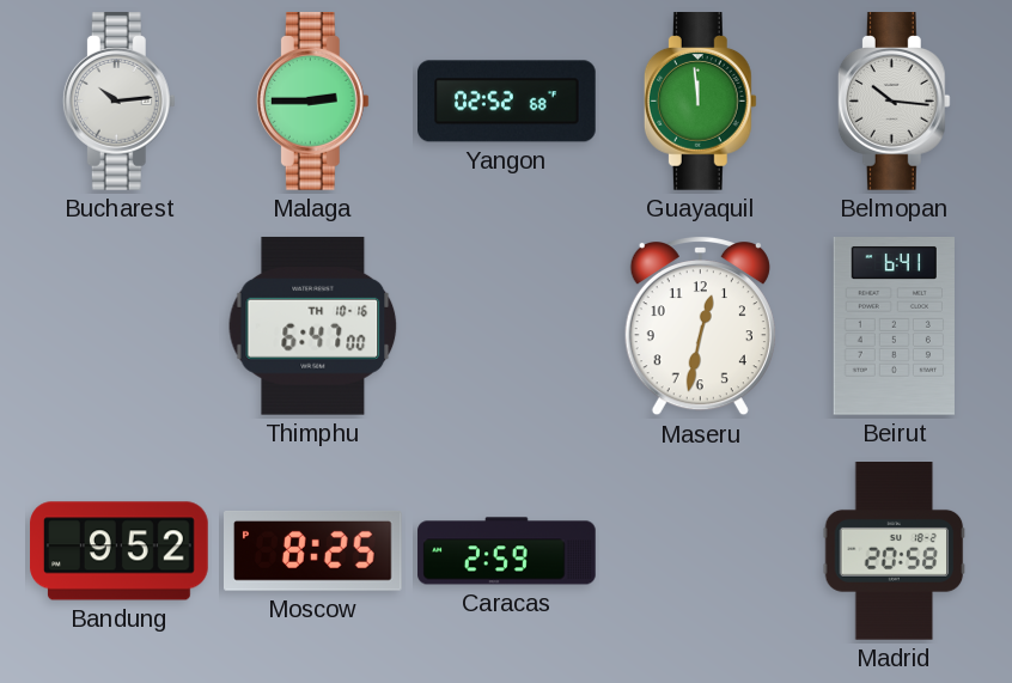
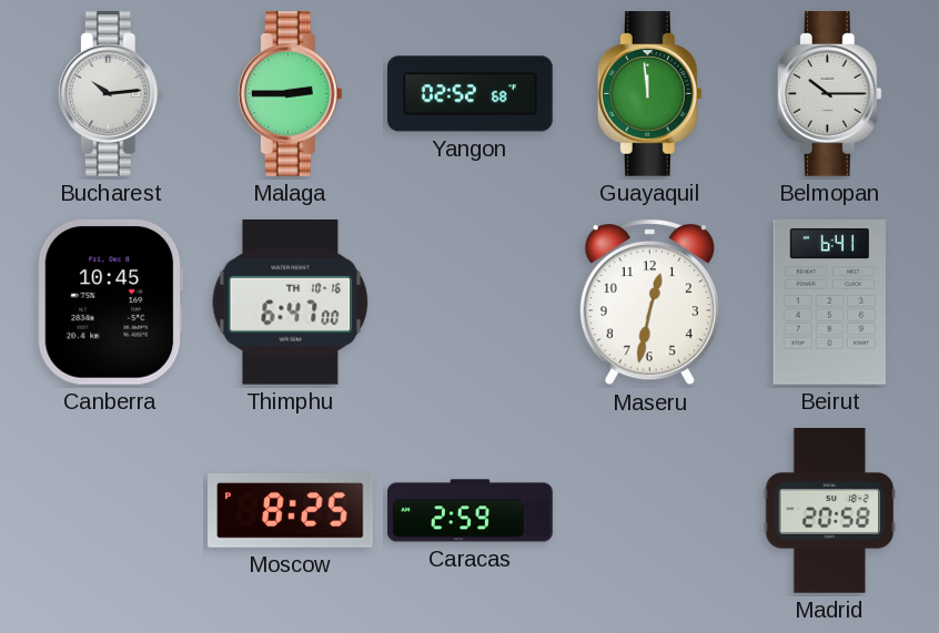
Belmopan: 10:16 -> 10:15
Canberra: none -> 10:45
Bandung: 9:52 -> none
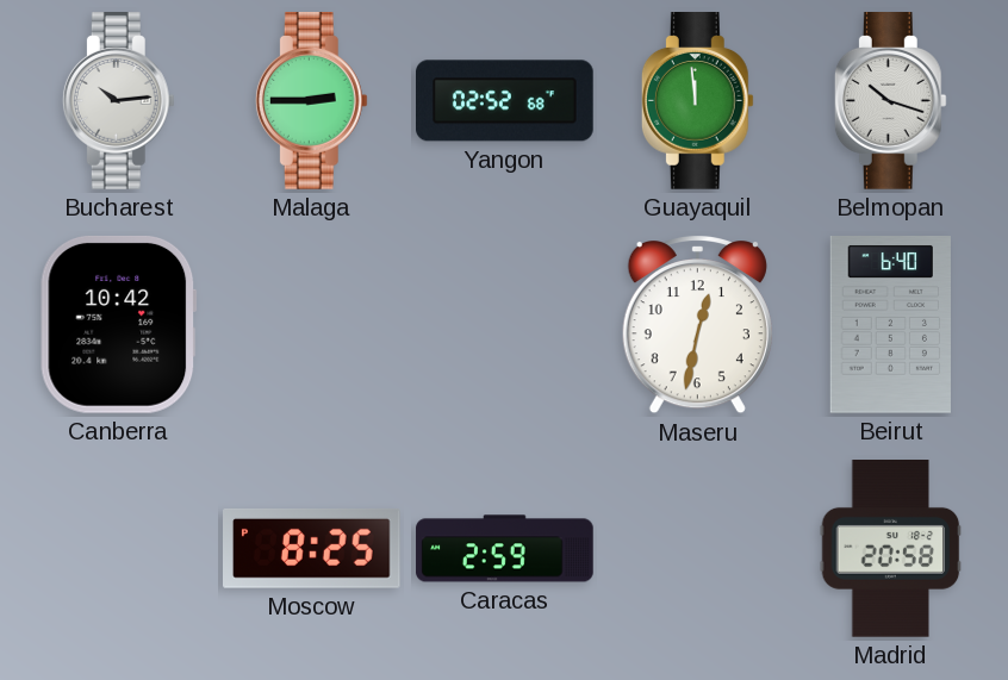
Belmopan: 10:15 -> 10:18
Canberra: 10:45 -> 10:42
Thimphu: 6:47 -> none
Beirut: 6:41 -> 6:40
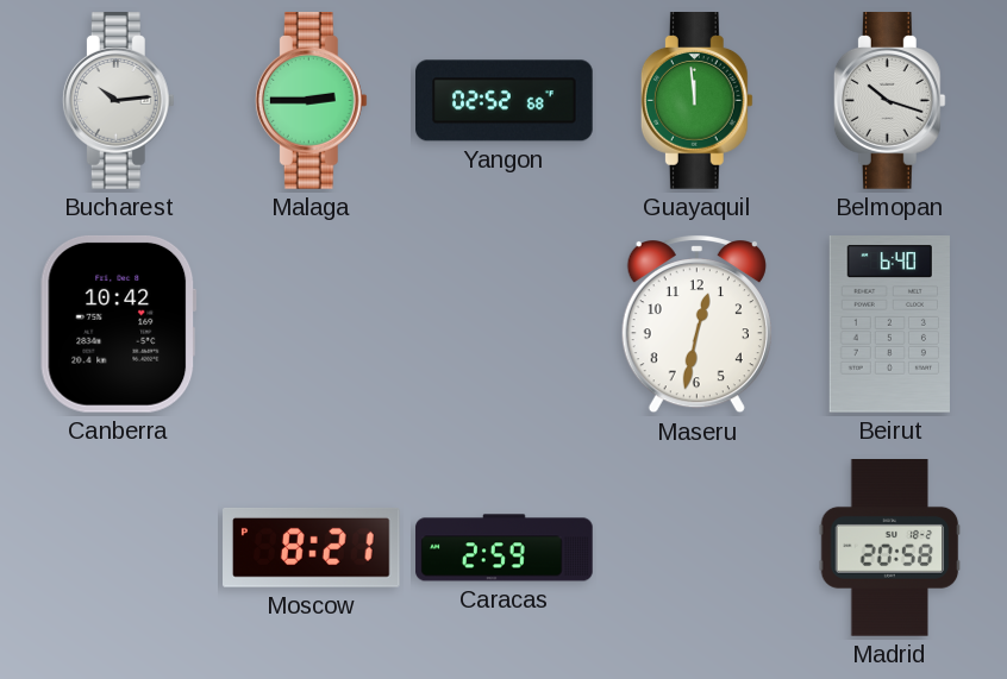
Moscow: 8:25 -> 8:21
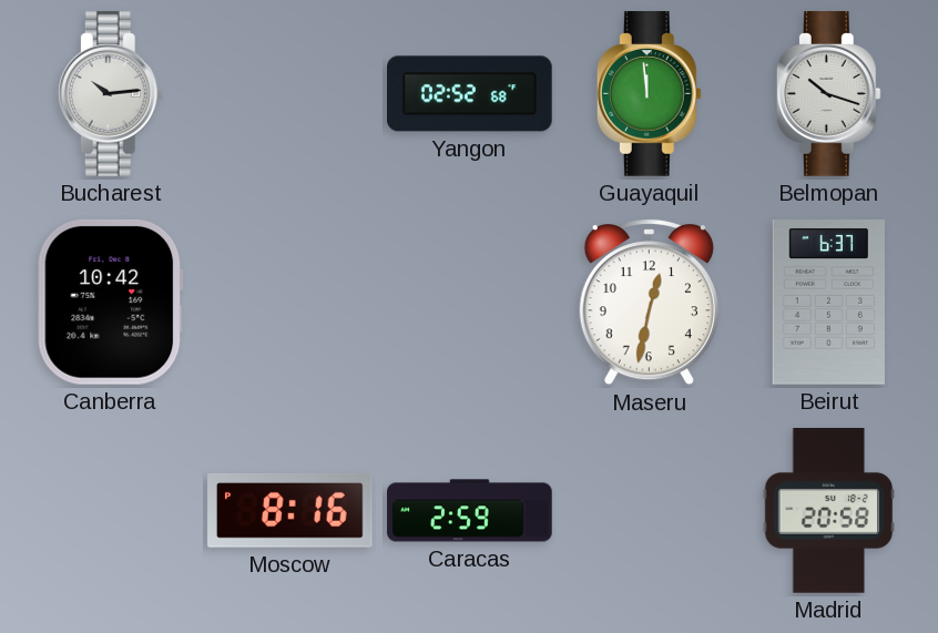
Malaga: 2:45 -> none
Beirut: 6:40 -> 6:37
Moscow: 8:21 -> 8:16
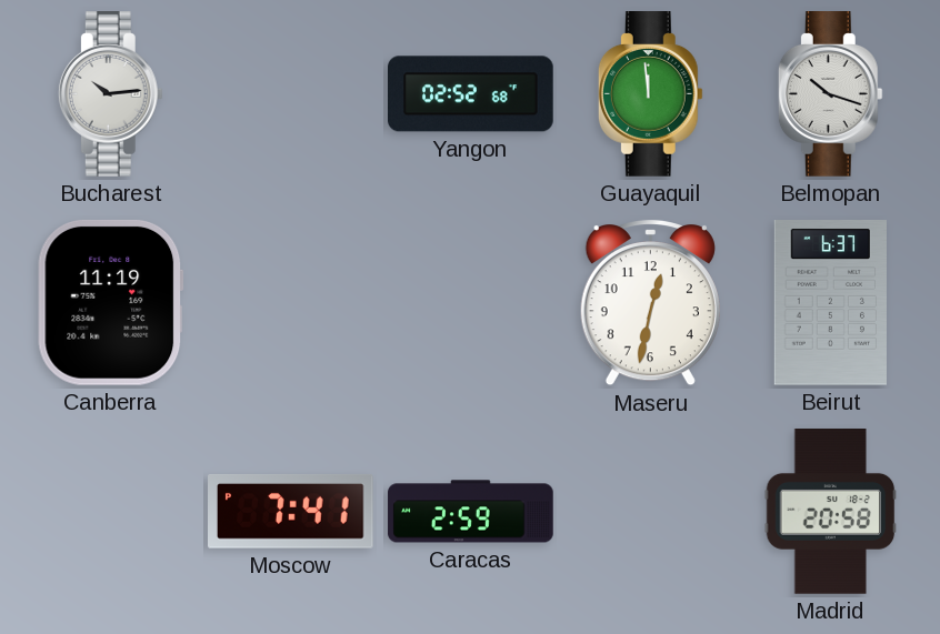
Canberra: 10:42 -> 11:19
Moscow: 8:16 -> 7:41
